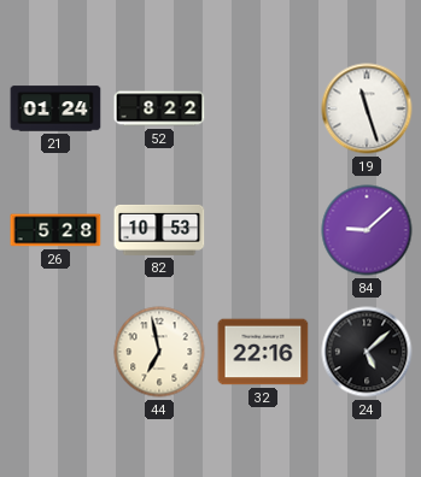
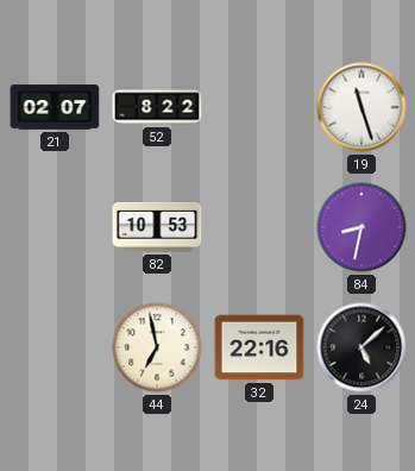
21: 01:24 -> 02:07
26: 5:28 -> none
84: 9:08 -> 8:32
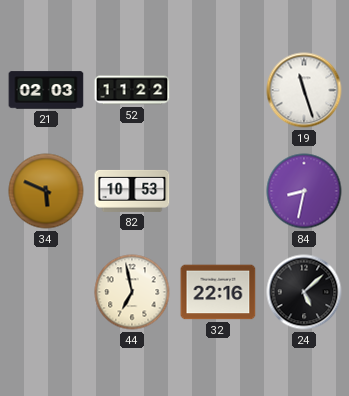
21: 02:07 -> 02:03
52: 8:22 -> 11:22
34: none -> 5:49
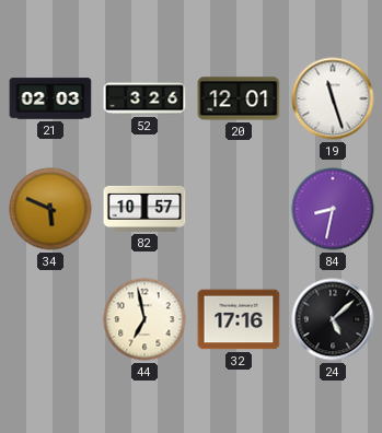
52: 11:22 -> 3:26
20: none -> 12:01
82: 10:53 -> 10:57
32: 22:16 -> 17:16
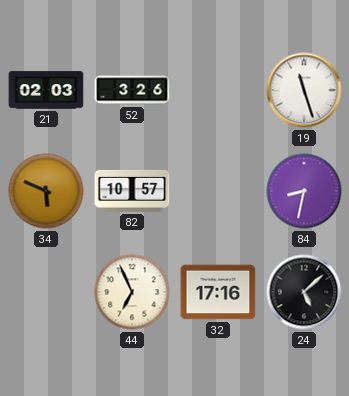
20: 12:01 -> none
44: 6:58 -> 6:56
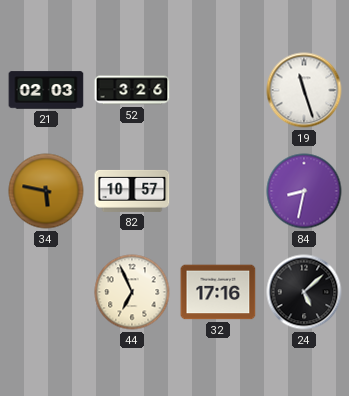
34: 5:49 -> 5:47
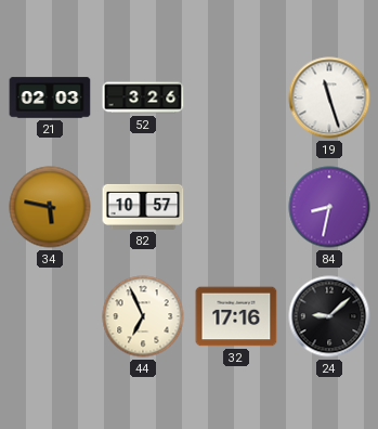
24: 5:08 -> 9:08
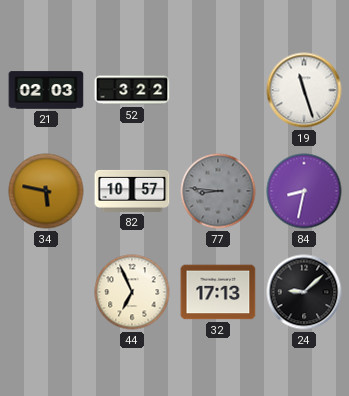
52: 3:26 -> 3:22
77: none -> 8:46
32: 17:16 -> 17:13
